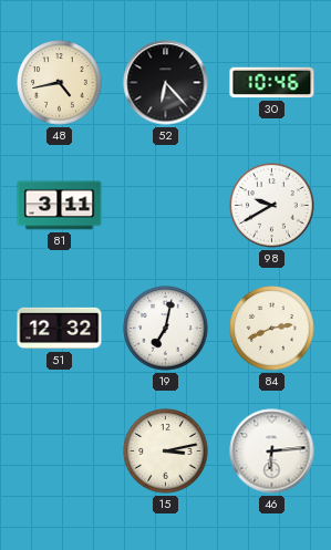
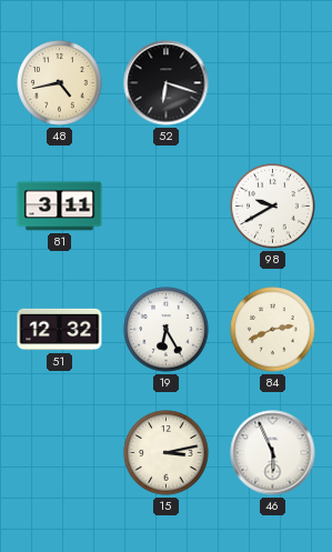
52: 6:23 -> 6:18
30: 10:46 -> none
19: 7:02 -> 6:25
46: 6:14 -> 5:56
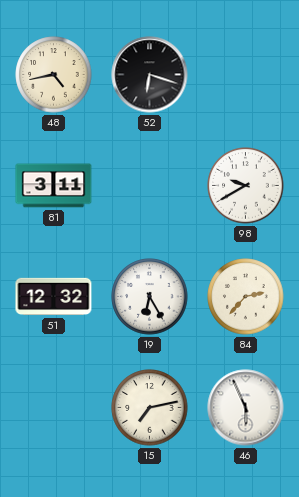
84: 2:41 -> 2:37
15: 3:13 -> 7:13
